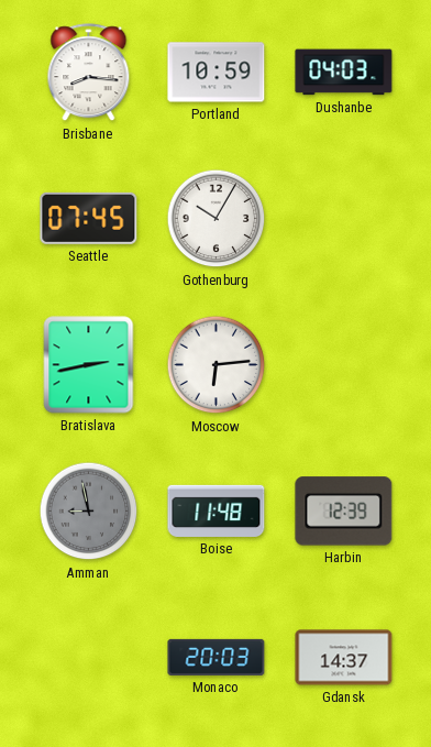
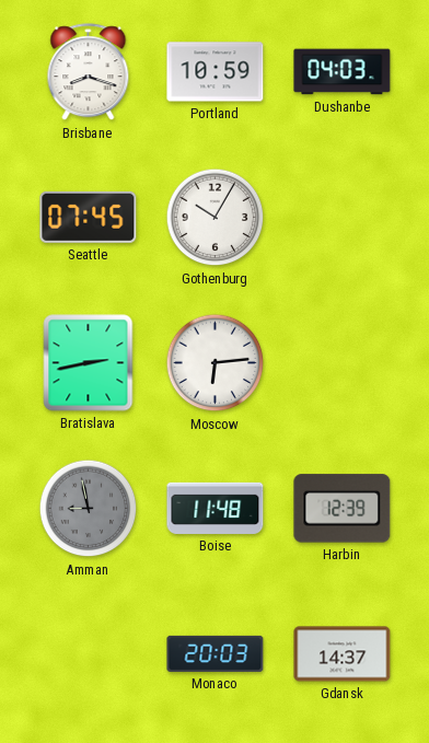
Brisbane: 8:16 -> 8:18
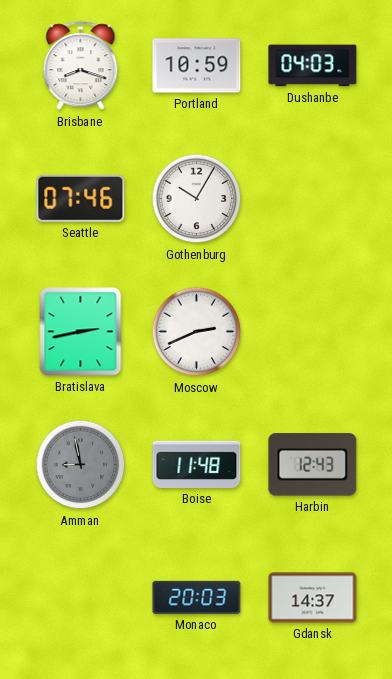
Seattle: 07:45 -> 07:46
Moscow: 6:14 -> 2:41
Harbin: 12:39 -> 12:43
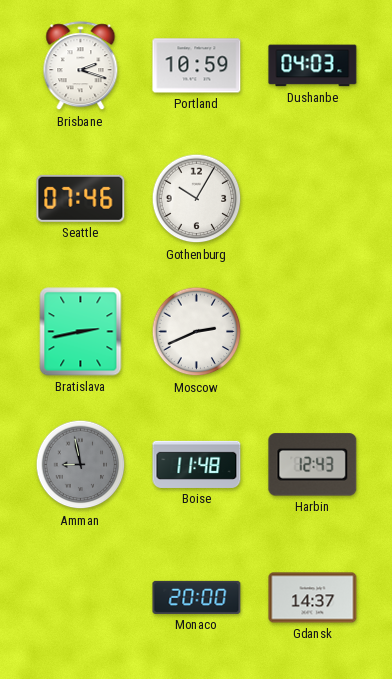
Brisbane: 8:18 -> 2:18
Monaco: 20:03 -> 20:00
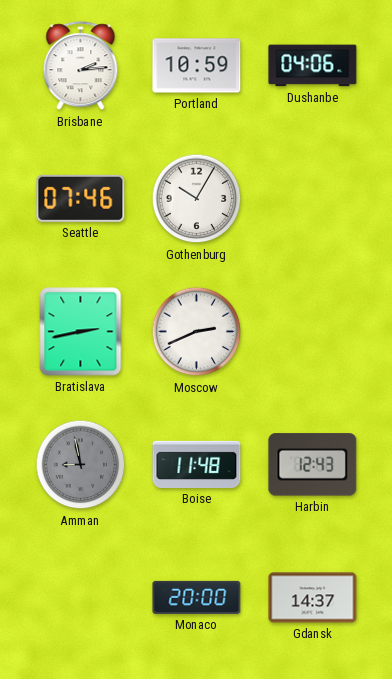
Brisbane: 2:18 -> 2:14
Dushanbe: 04:03 -> 04:06
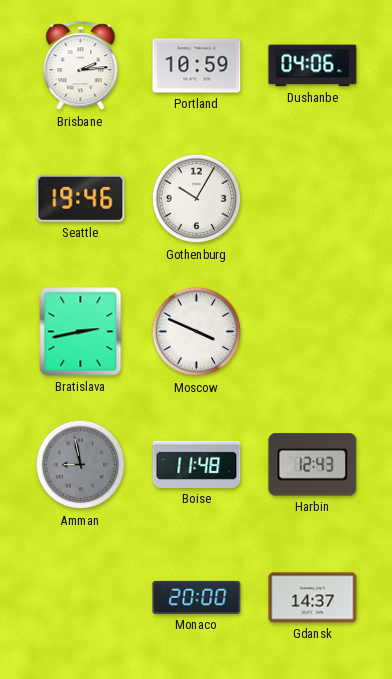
Seattle: 07:46 -> 19:46
Moscow: 2:41 -> 3:49
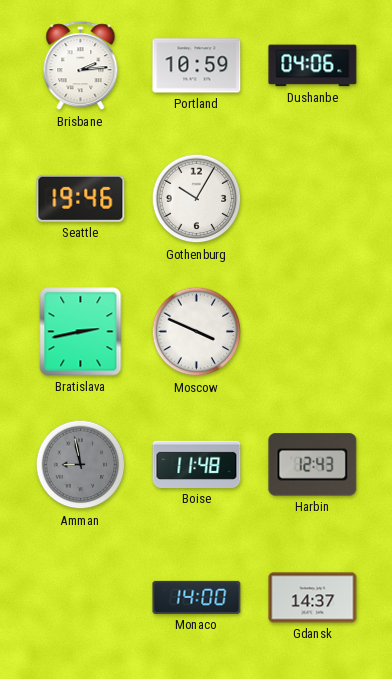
Monaco: 20:00 -> 14:00
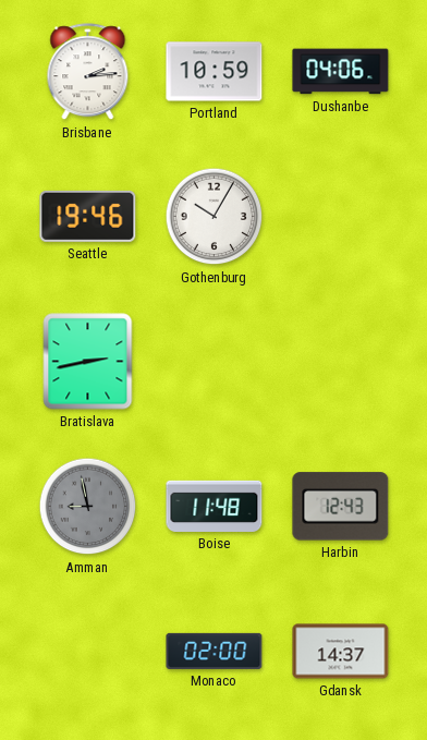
Moscow: 3:49 -> none
Monaco: 14:00 -> 02:00
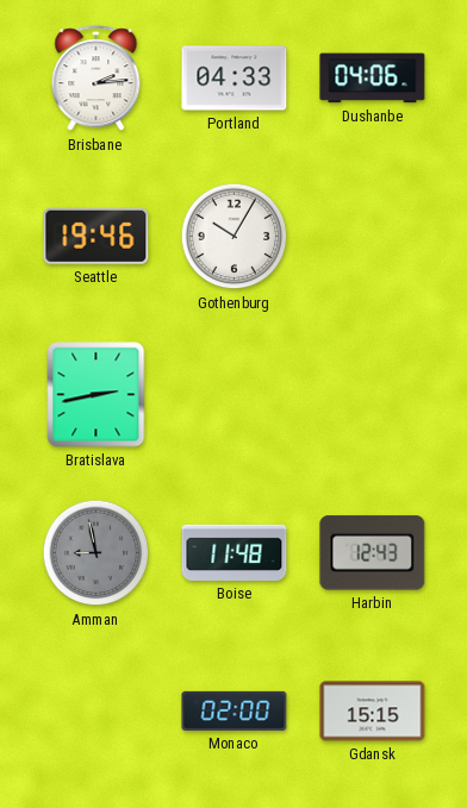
Portland: 10:59 -> 04:33
Gdansk: 14:37 -> 15:15
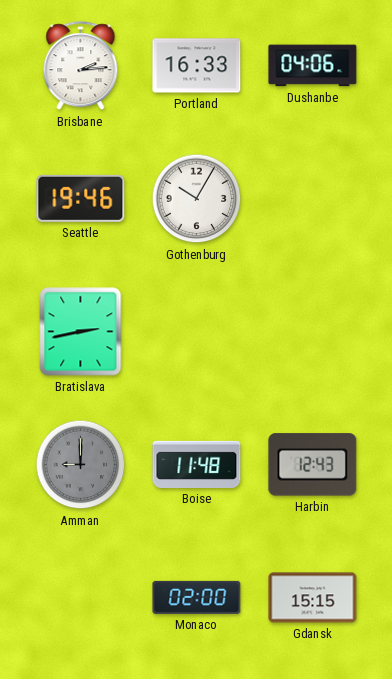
Portland: 04:33 -> 16:33
Amman: 8:58 -> 9:00
